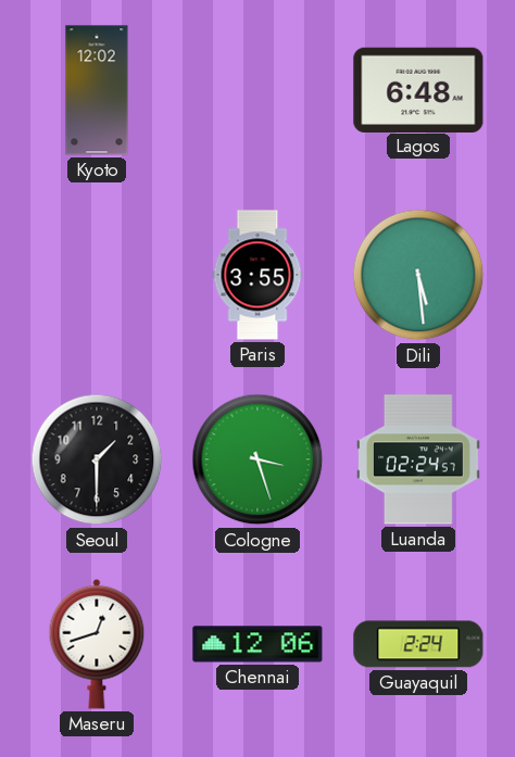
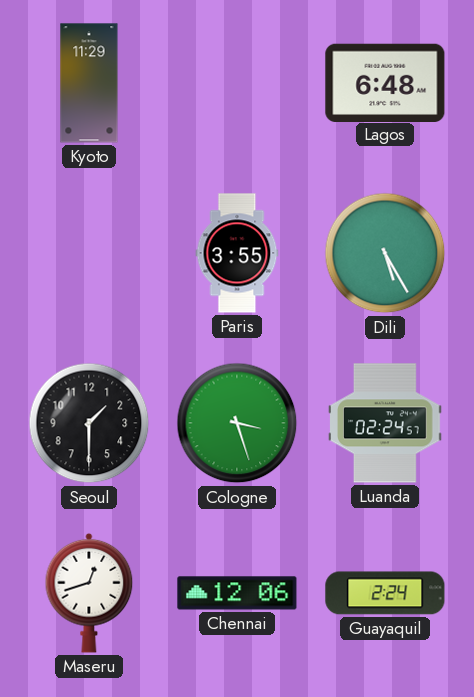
Kyoto: 12:02 -> 11:29
Dili: 5:29 -> 5:25
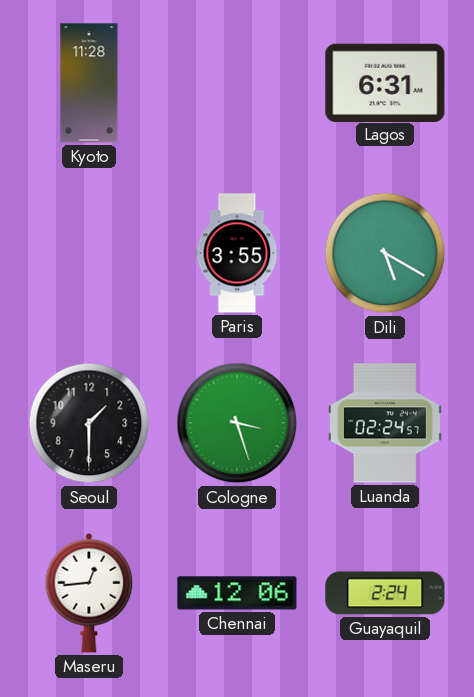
Kyoto: 11:29 -> 11:28
Lagos: 6:48 -> 6:31
Dili: 5:25 -> 5:20
Maseru: 12:42 -> 12:44
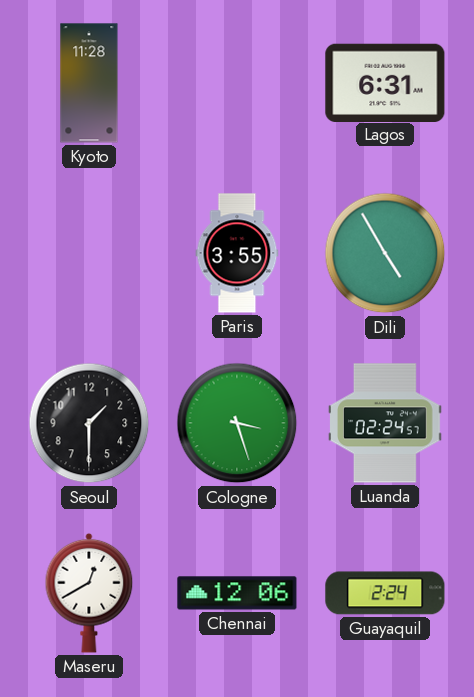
Dili: 5:20 -> 4:55
Maseru: 12:44 -> 12:40
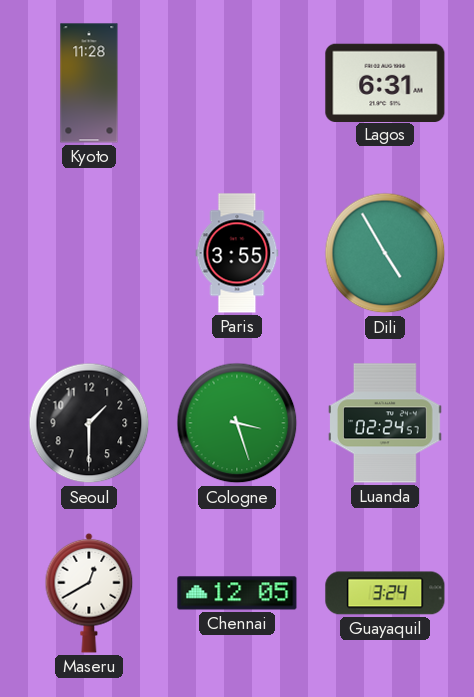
Chennai: 12:06 -> 12:05
Guayaquil: 2:24 -> 3:24
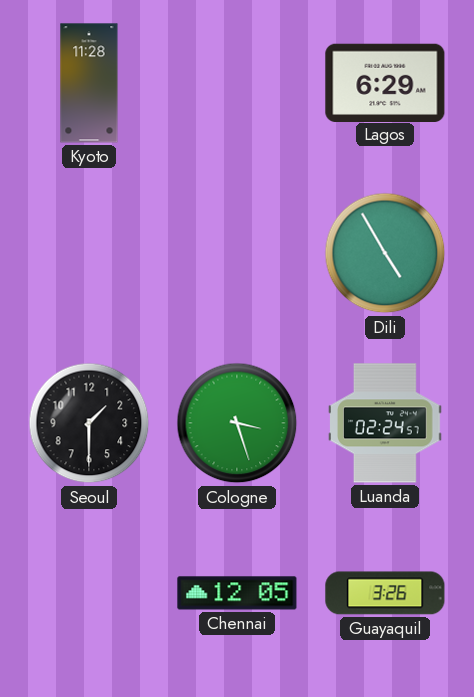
Lagos: 6:31 -> 6:29
Paris: 3:55 -> none
Maseru: 12:40 -> none
Guayaquil: 3:24 -> 3:26
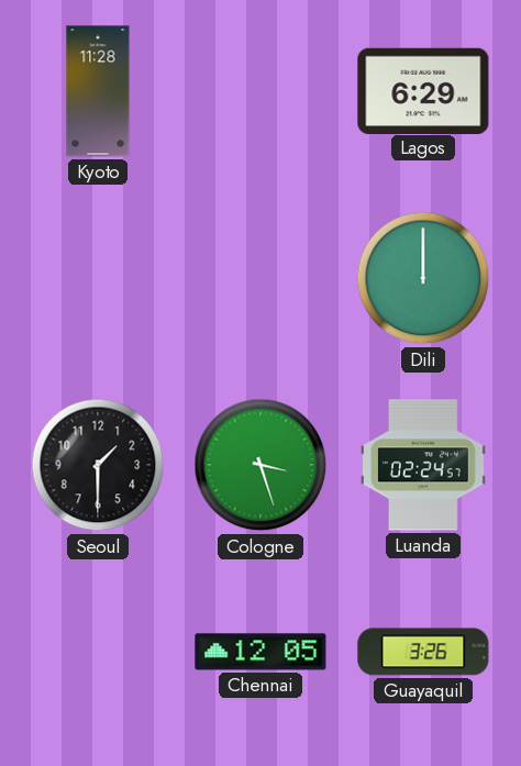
Dili: 4:55 -> 12:00
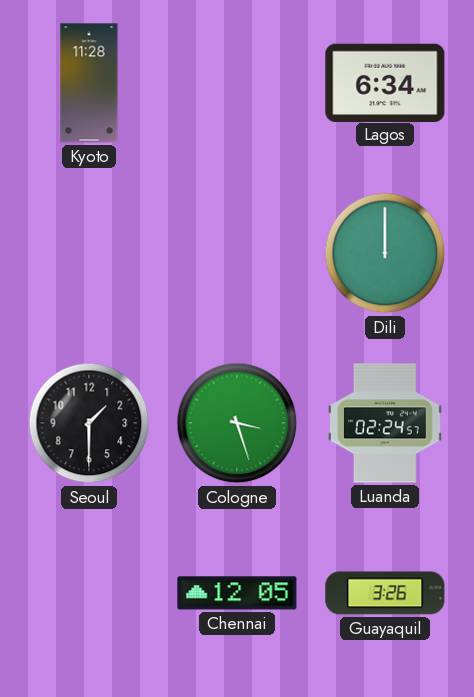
Lagos: 6:29 -> 6:34
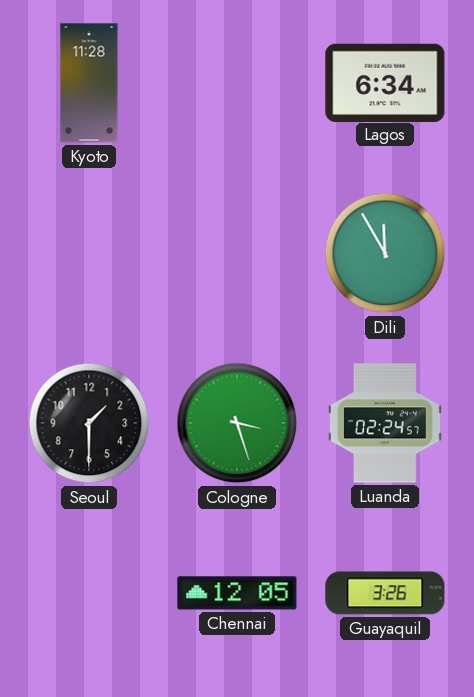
Dili: 12:00 -> 11:55
